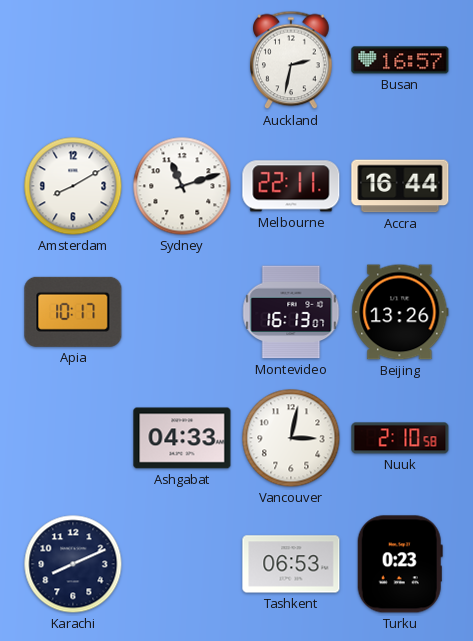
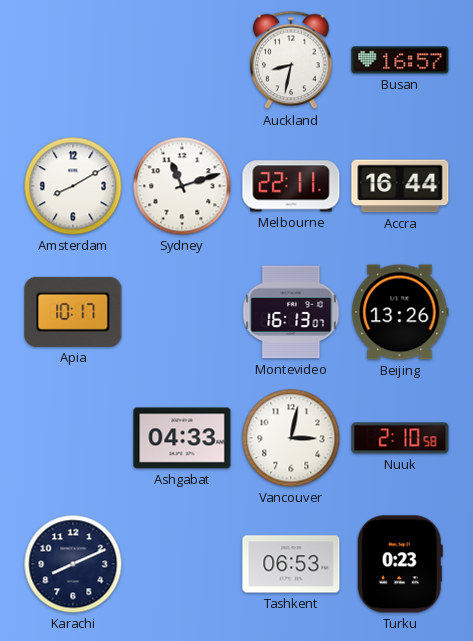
Auckland: 2:32 -> 8:32
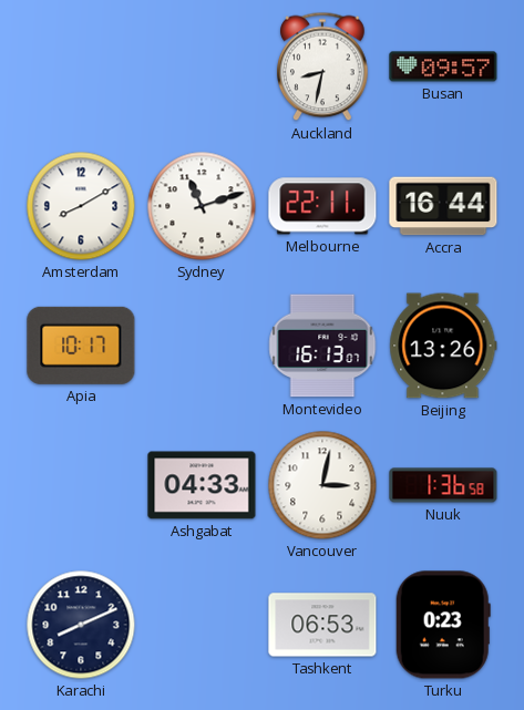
Busan: 16:57 -> 09:57
Nuuk: 2:10 -> 1:36
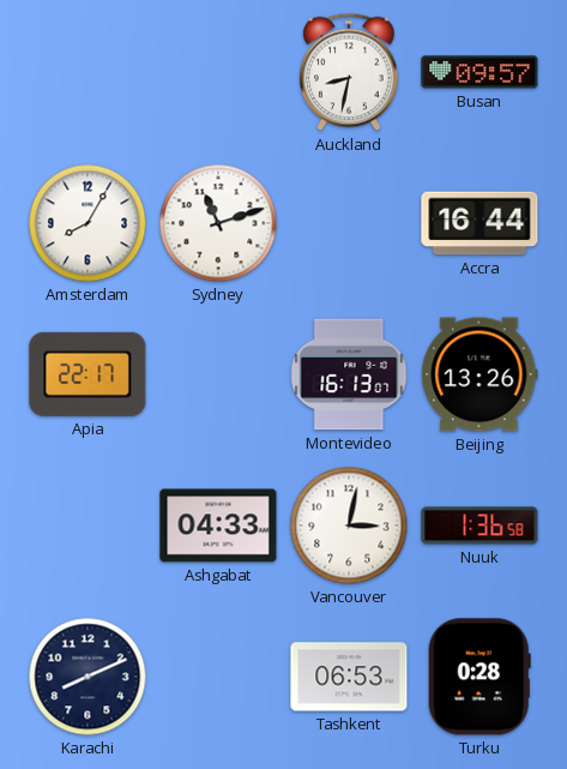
Amsterdam: 8:10 -> 8:05
Melbourne: 22:11 -> none
Apia: 10:17 -> 22:17
Turku: 0:23 -> 0:28
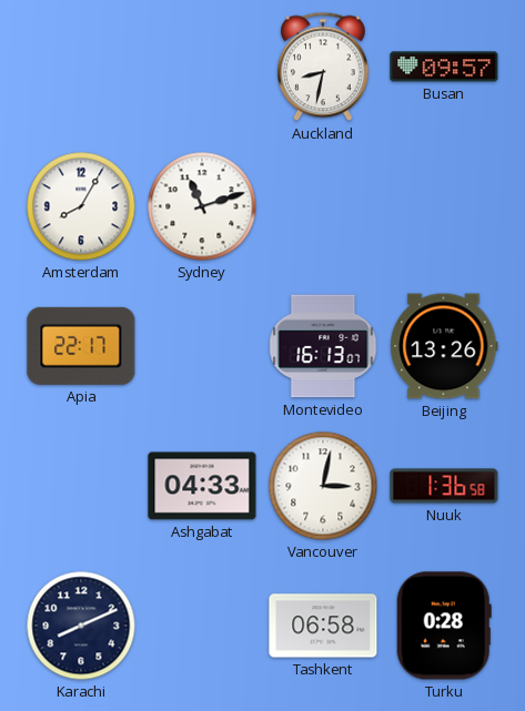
Accra: 16:44 -> none
Tashkent: 06:53 -> 06:58
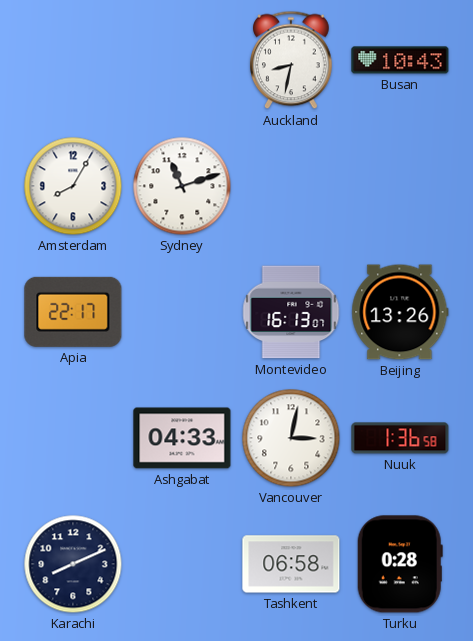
Busan: 09:57 -> 10:43
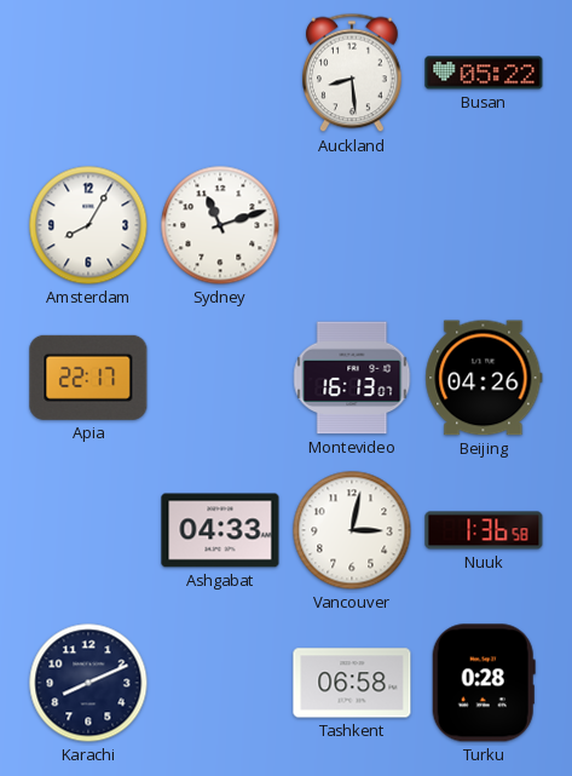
Auckland: 8:32 -> 8:29
Busan: 10:43 -> 05:22
Beijing: 13:26 -> 04:26
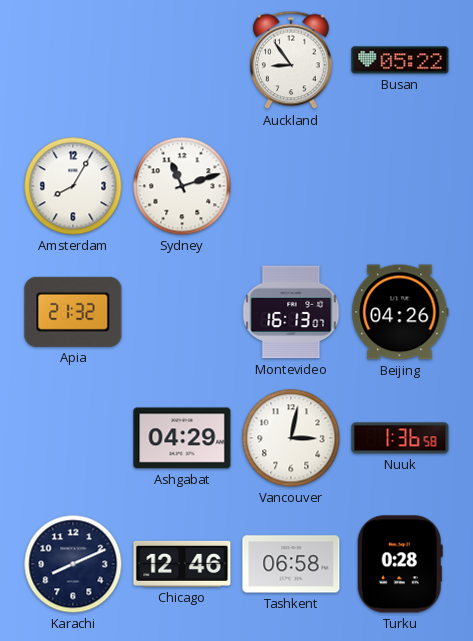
Auckland: 8:29 -> 8:54
Apia: 22:17 -> 21:32
Ashgabat: 04:33 -> 04:29
Chicago: none -> 12:46
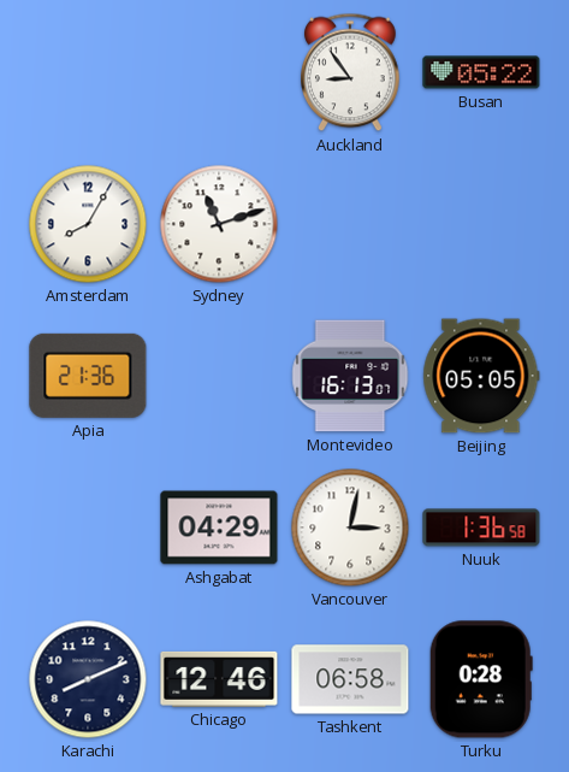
Apia: 21:32 -> 21:36
Beijing: 04:26 -> 05:05
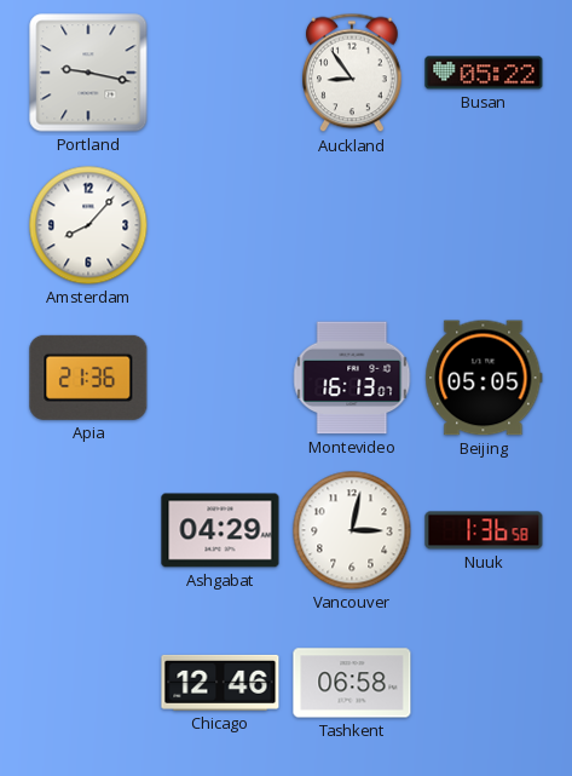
Portland: none -> 9:17
Amsterdam: 8:05 -> 8:07
Sydney: 11:12 -> none
Karachi: 8:11 -> none
Turku: 0:28 -> none
